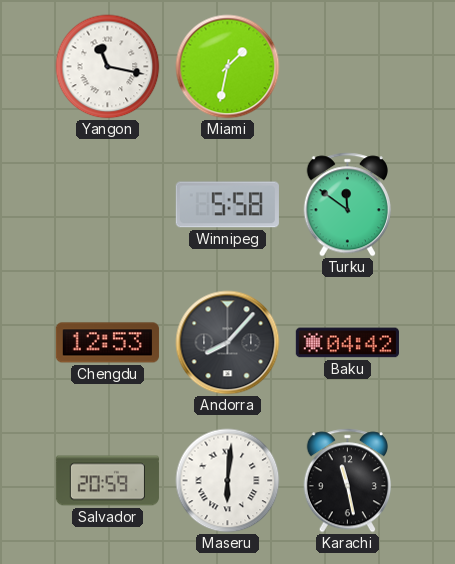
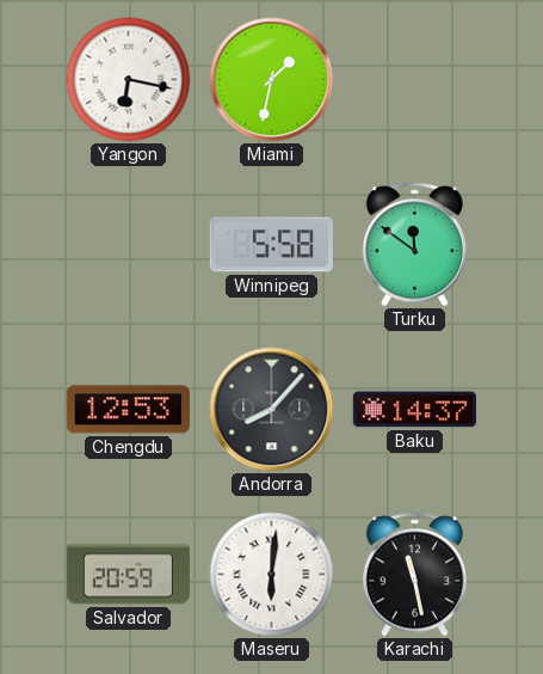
Yangon: 11:17 -> 6:17
Baku: 04:42 -> 14:37
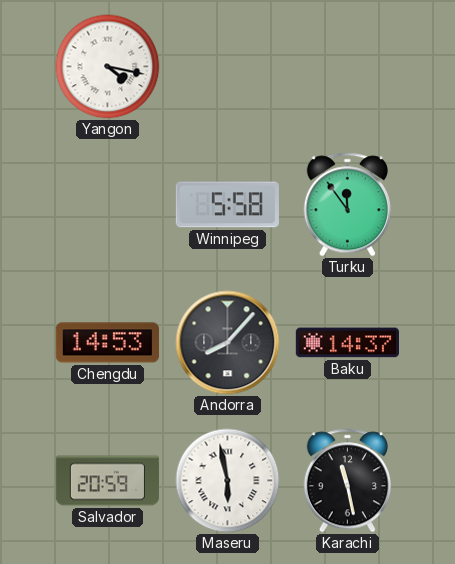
Yangon: 6:17 -> 4:17
Miami: 1:32 -> none
Turku: 11:51 -> 11:54
Chengdu: 12:53 -> 14:53
Maseru: 6:01 -> 5:58
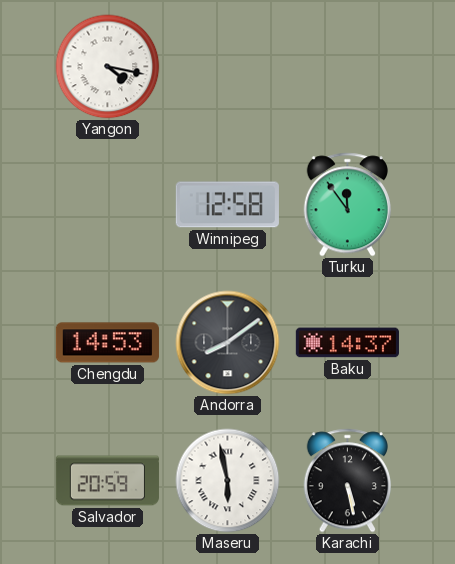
Winnipeg: 5:58 -> 12:58
Andorra: 8:07 -> 8:09
Karachi: 11:28 -> 5:28
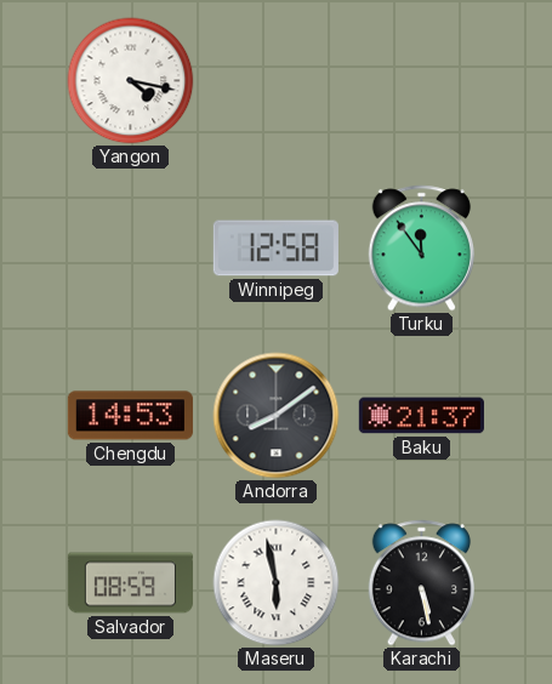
Baku: 14:37 -> 21:37
Salvador: 20:59 -> 08:59
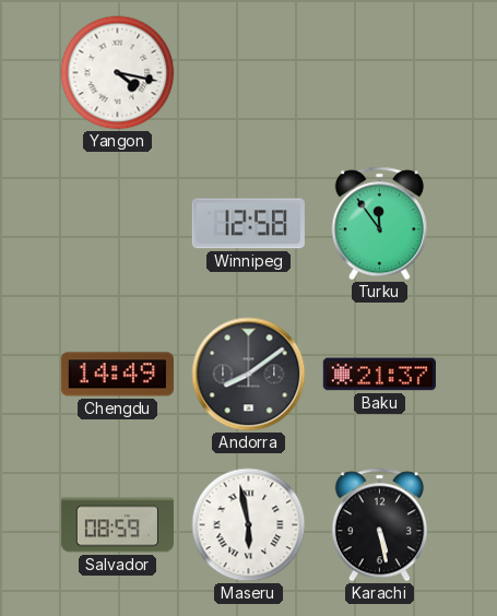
Chengdu: 14:53 -> 14:49
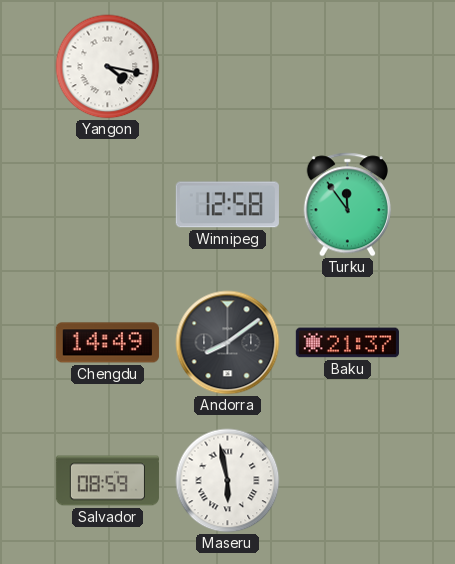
Karachi: 5:28 -> none
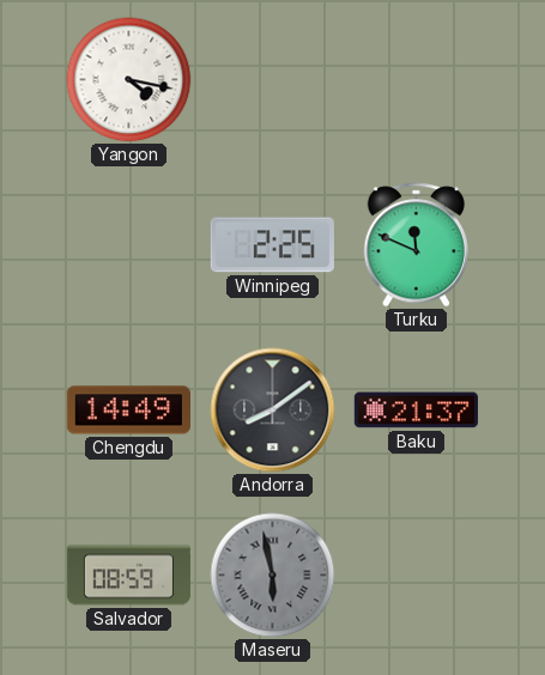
Winnipeg: 12:58 -> 2:25
Turku: 11:54 -> 11:49
Maseru dial: white -> grey
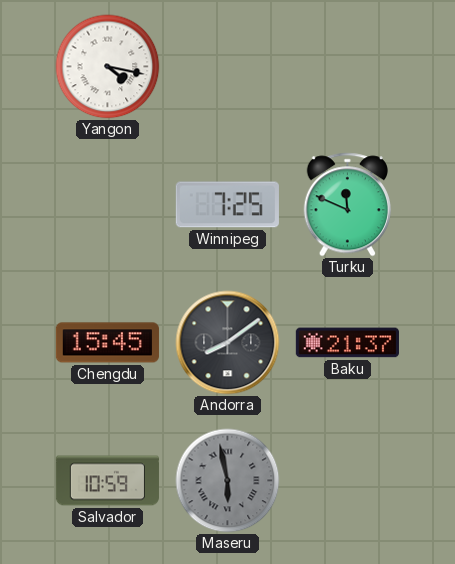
Winnipeg: 2:25 -> 7:25
Chengdu: 14:49 -> 15:45
Salvador: 08:59 -> 10:59
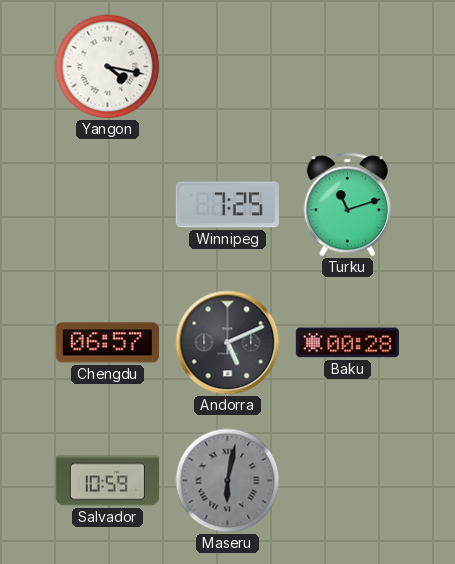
Turku: 11:49 -> 11:12
Chengdu: 15:45 -> 06:57
Andorra: 8:09 -> 5:11
Baku: 21:37 -> 00:28
Maseru: 5:58 -> 6:02
